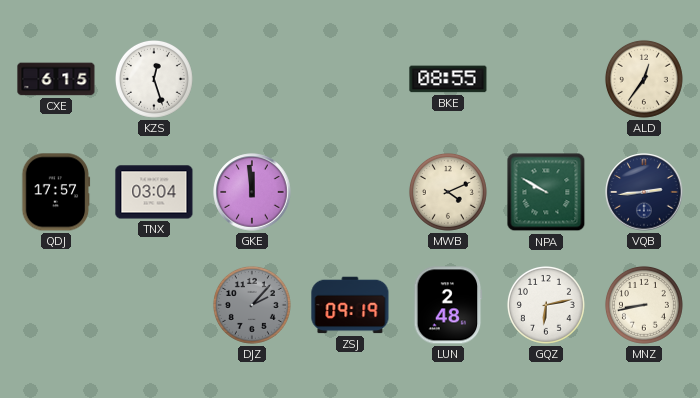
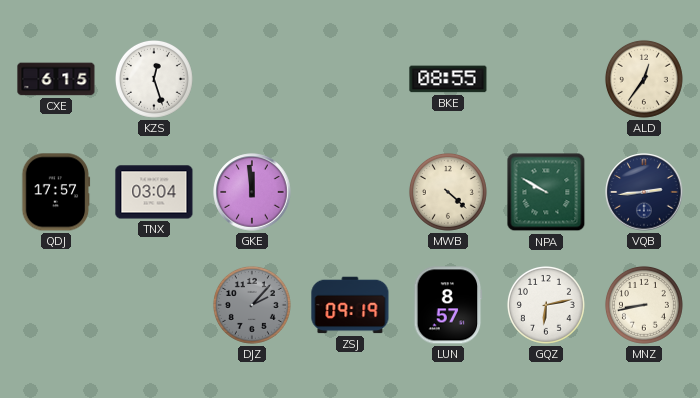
MWB: 4:11 -> 4:22
LUN: 2:48 -> 8:57
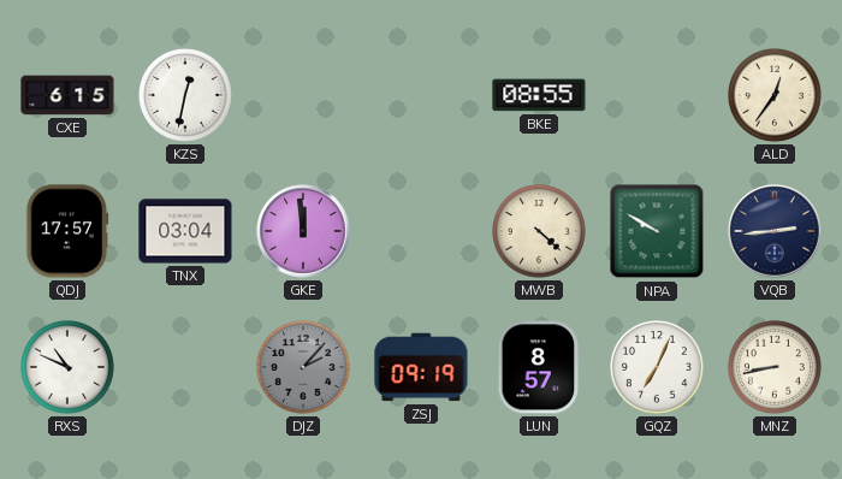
KZS: 12:27 -> 12:32
RXS: none -> 10:49
GQZ: 6:13 -> 7:04
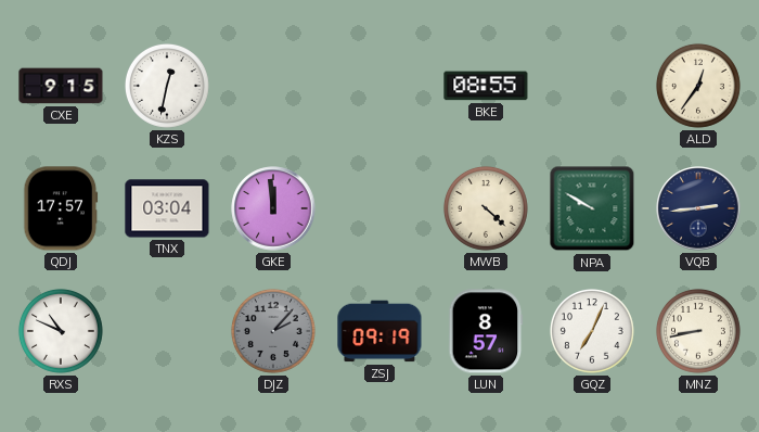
CXE: 6:15 -> 9:15
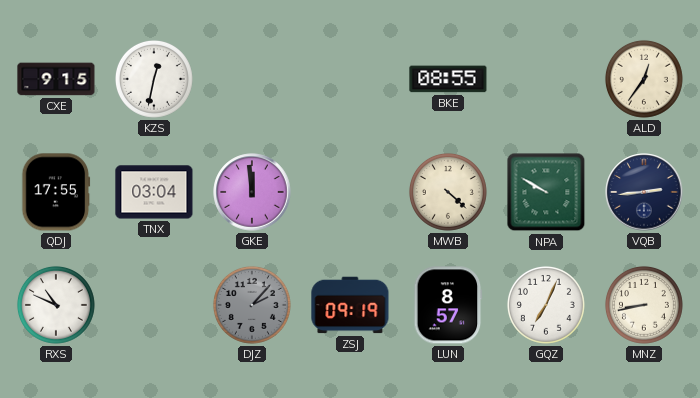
QDJ: 17:57 -> 17:55
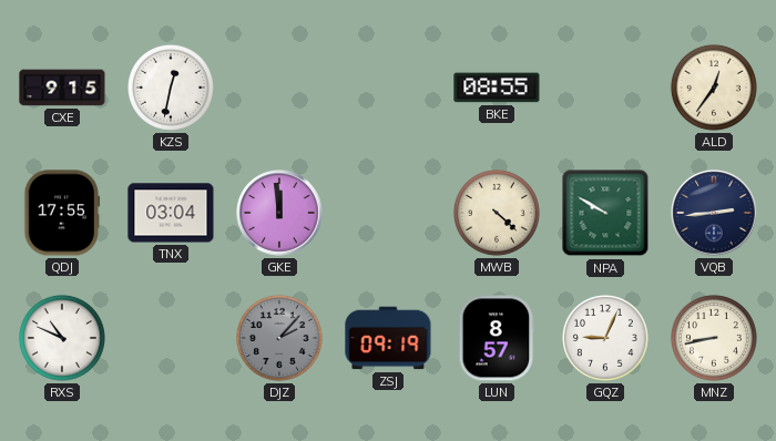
GQZ: 7:04 -> 9:04
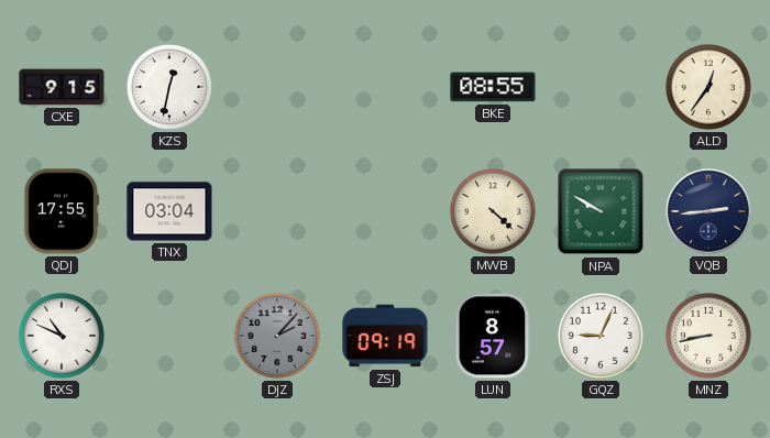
GKE: 11:59 -> none
